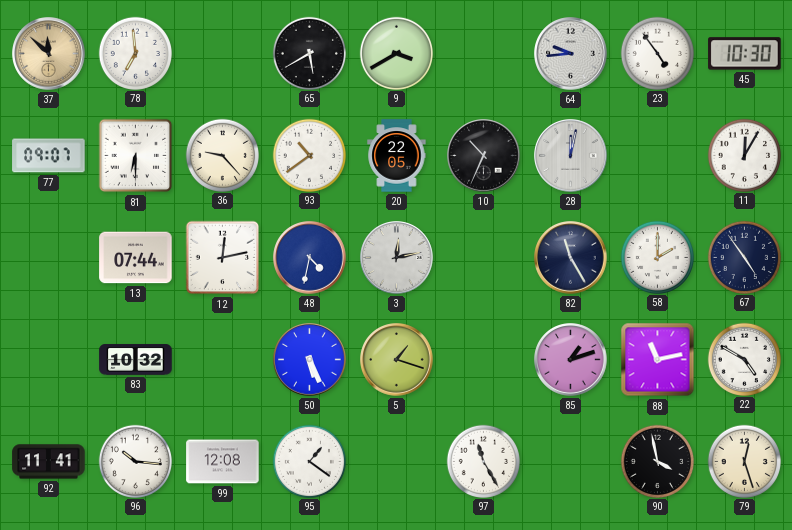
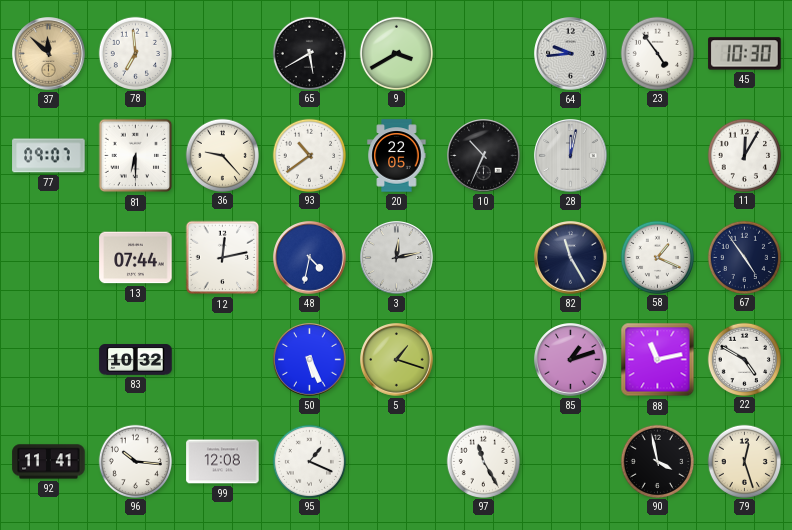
58: 2:00 -> 1:19
95: 1:21 -> 1:19
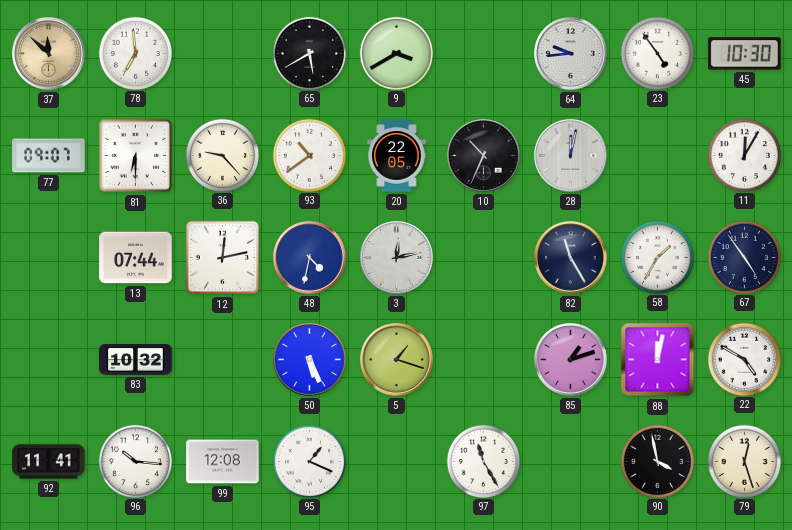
58: 1:19 -> 1:35
88: 11:13 -> 12:02
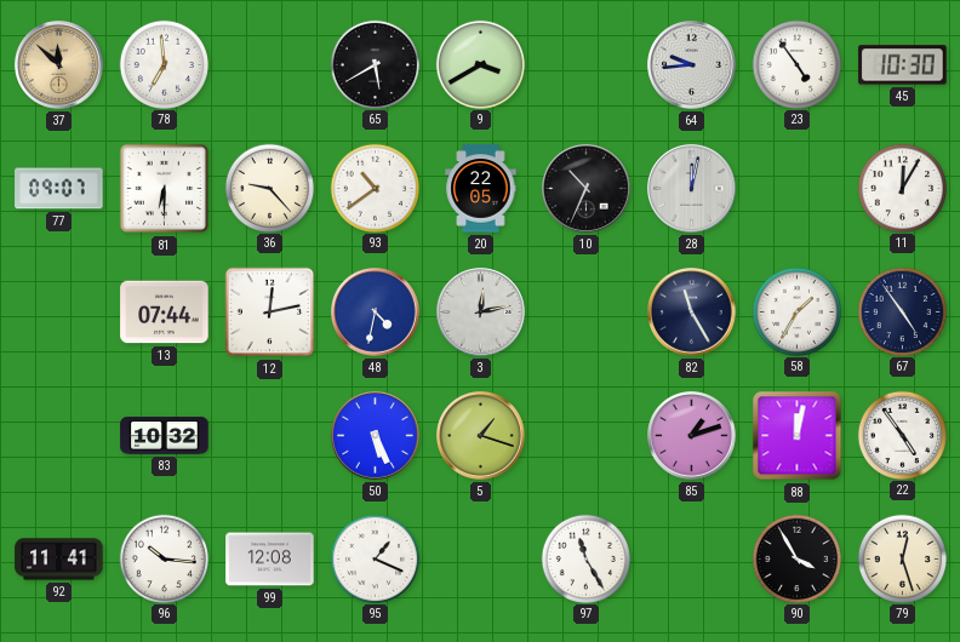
22: 4:50 -> 4:54
90: 3:58 -> 3:55
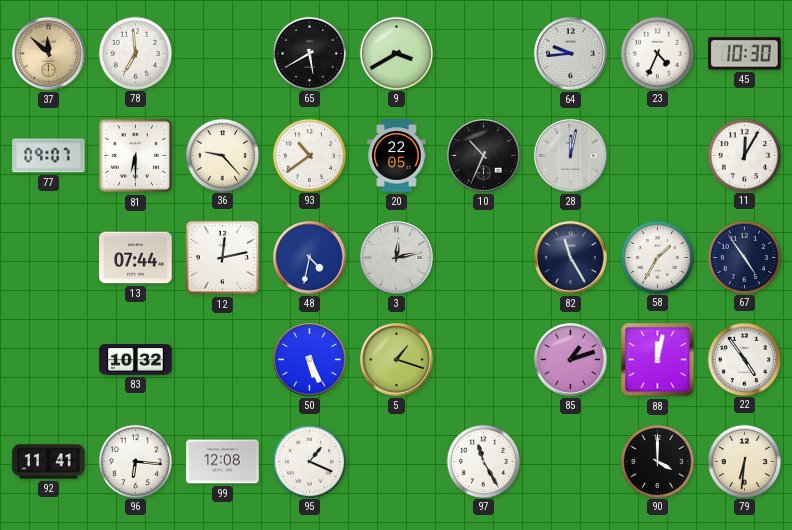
23: 4:54 -> 4:34
96: 10:16 -> 6:16
90: 3:55 -> 4:00
79: 12:27 -> 6:31
